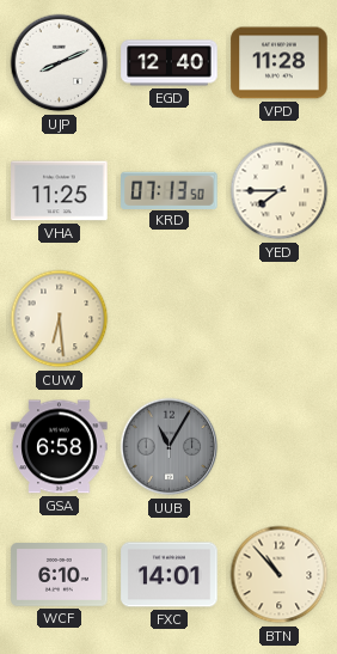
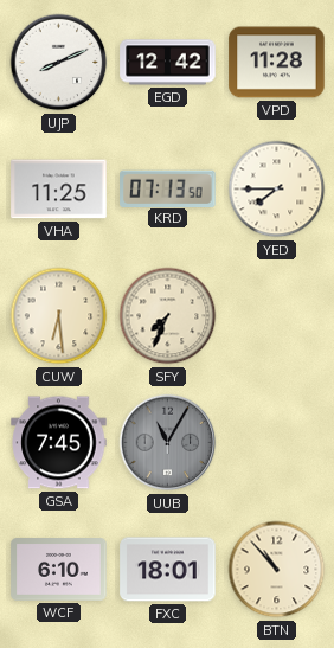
EGD: 12:40 -> 12:42
SFY: none -> 7:34
GSA: 6:58 -> 7:45
FXC: 14:01 -> 18:01
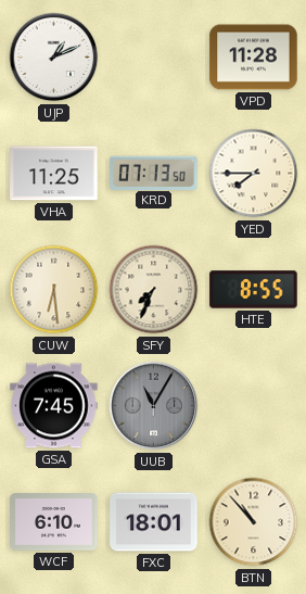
UJP: 8:11 -> 1:11
EGD: 12:42 -> none
HTE: none -> 8:55
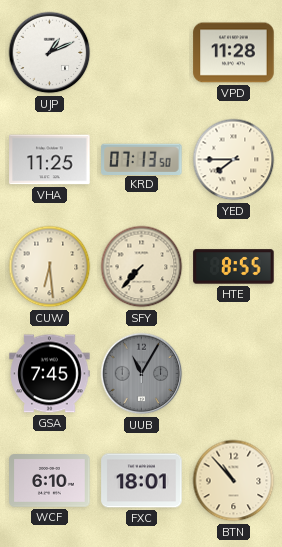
SFY: 7:34 -> 7:37
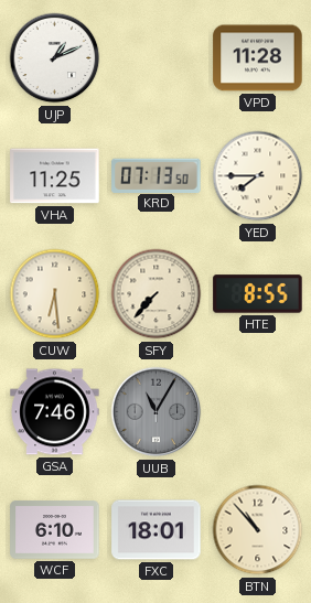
GSA: 7:45 -> 7:46
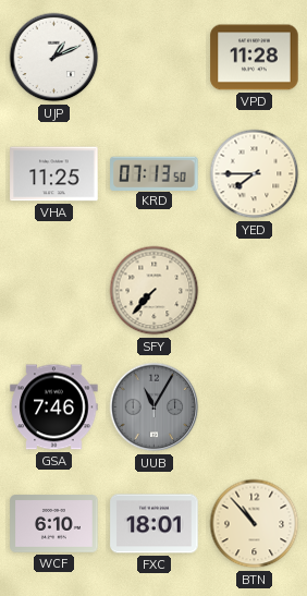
CUW: 6:29 -> none
HTE: 8:55 -> none
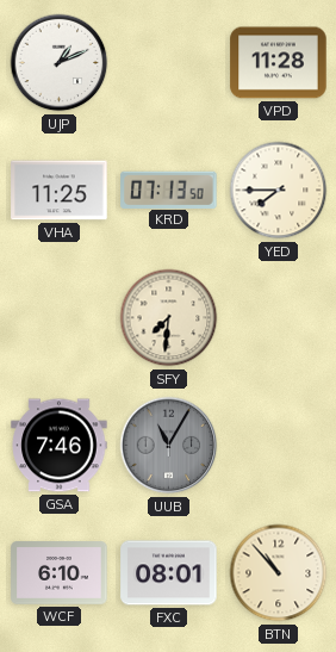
SFY: 7:37 -> 7:31
FXC: 18:01 -> 08:01
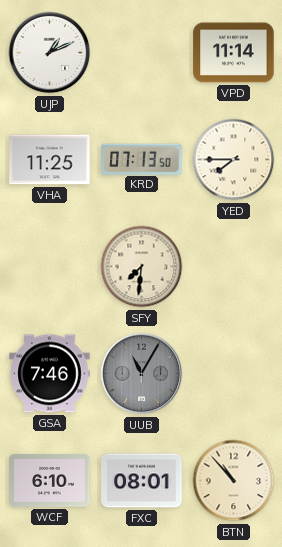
VPD: 11:28 -> 11:14
